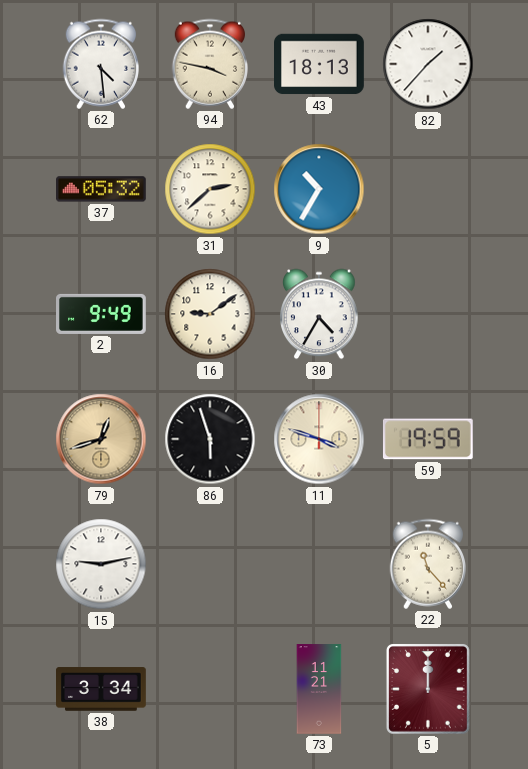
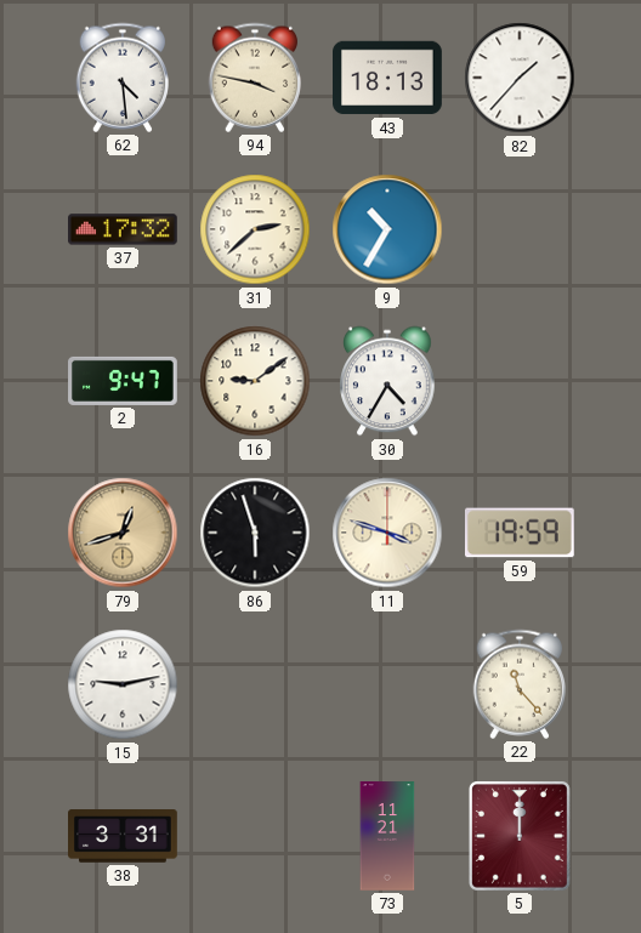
37: 05:32 -> 17:32
2: 9:49 -> 9:47
38: 3:34 -> 3:31
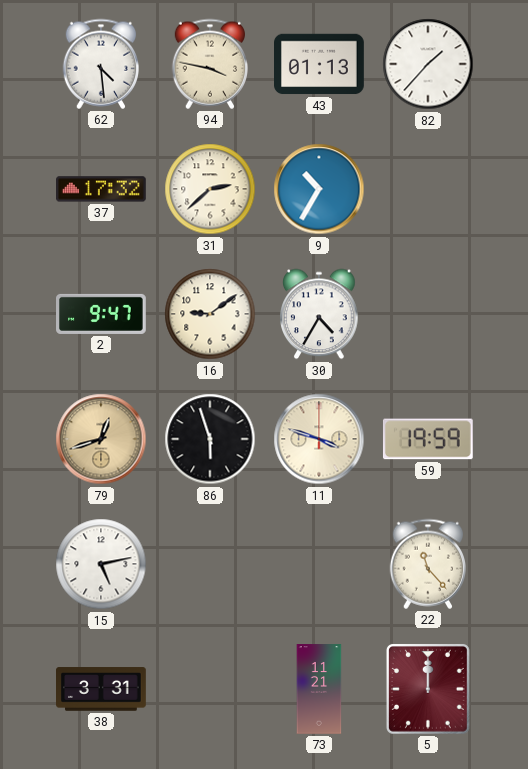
43: 18:13 -> 01:13
15: 9:13 -> 5:13
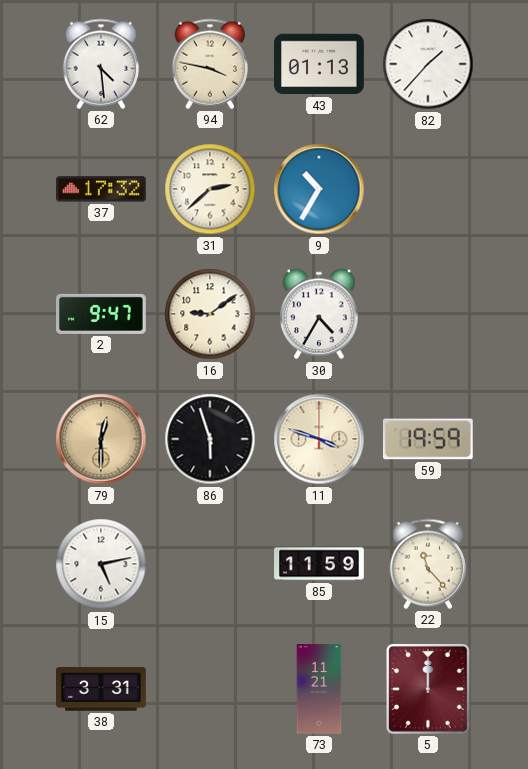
79: 12:42 -> 12:30
85: none -> 11:59
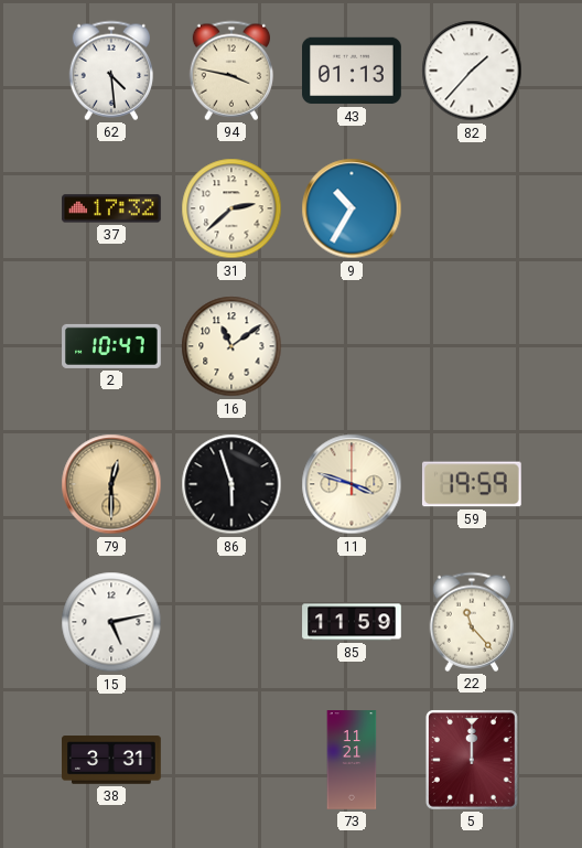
2: 9:47 -> 10:47
16: 9:09 -> 11:09
30: 4:35 -> none
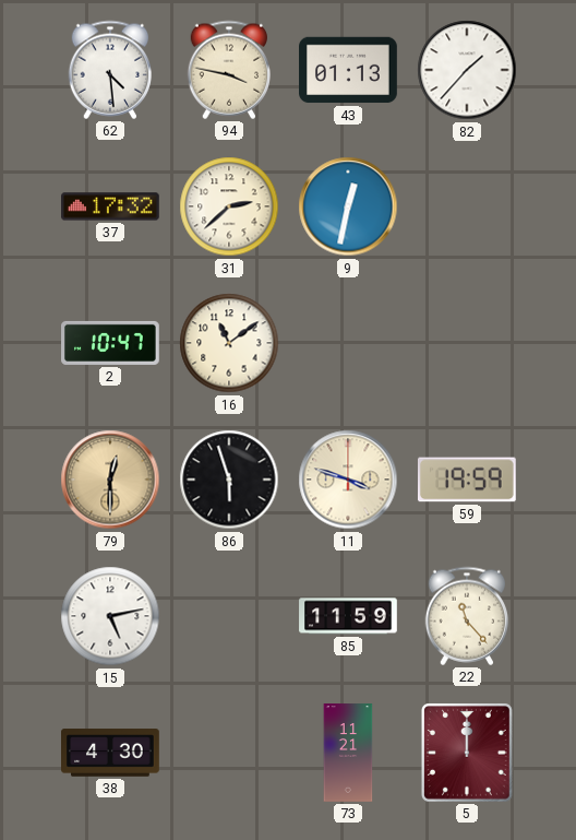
9: 10:35 -> 12:32
38: 3:31 -> 4:30
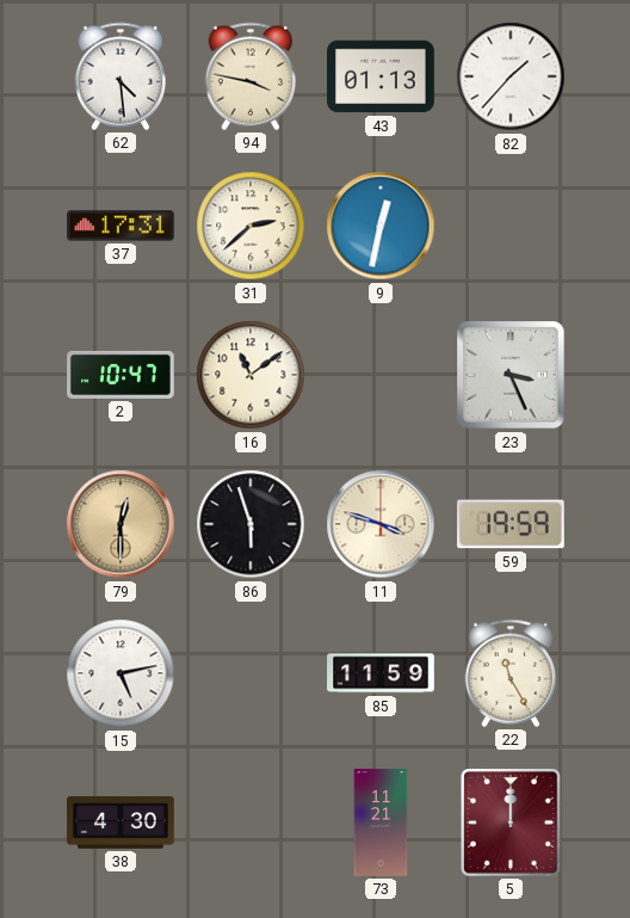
37: 17:32 -> 17:31
23: none -> 3:26
22: 11:23 -> 11:25
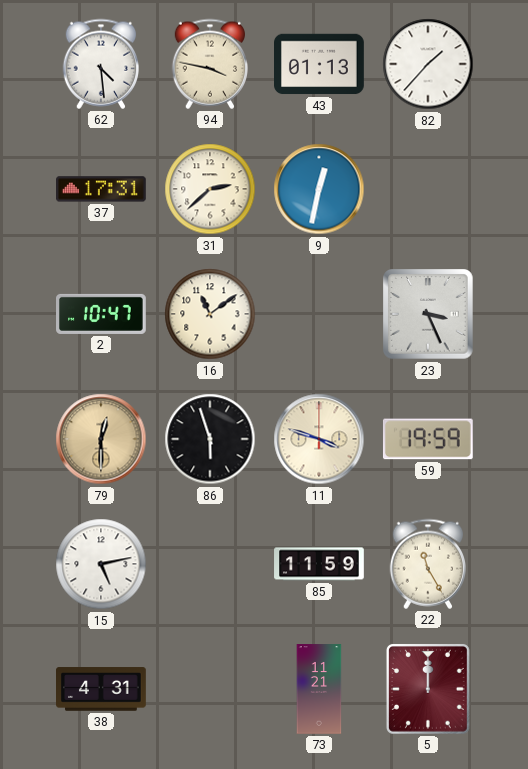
38: 4:30 -> 4:31
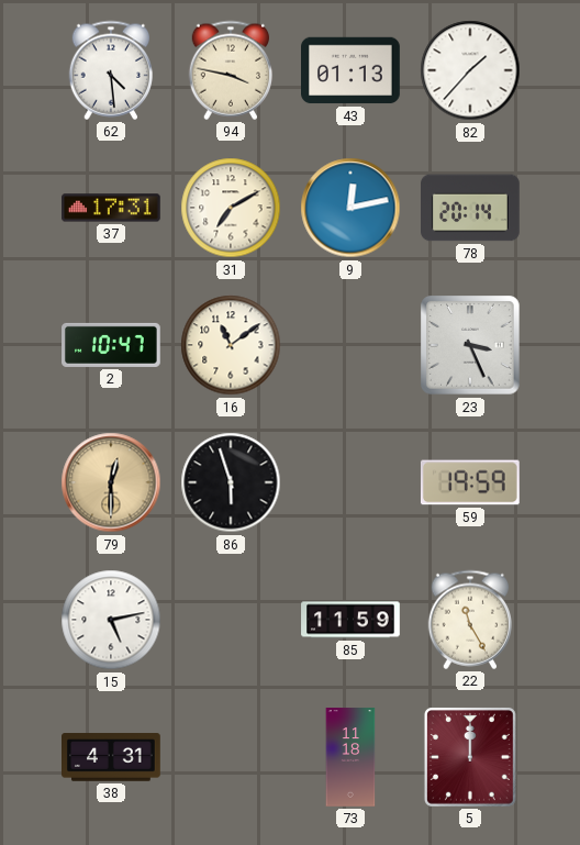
31: 2:38 -> 7:10
9: 12:32 -> 12:13
78: none -> 20:14
11: 3:48 -> none
73: 11:21 -> 11:18
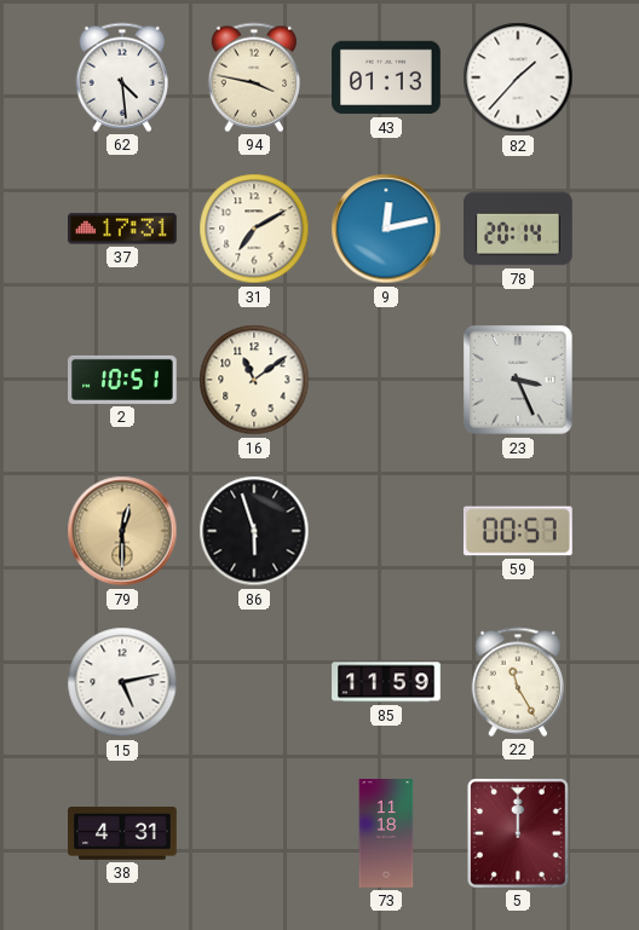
2: 10:47 -> 10:51
59: 19:59 -> 00:57
